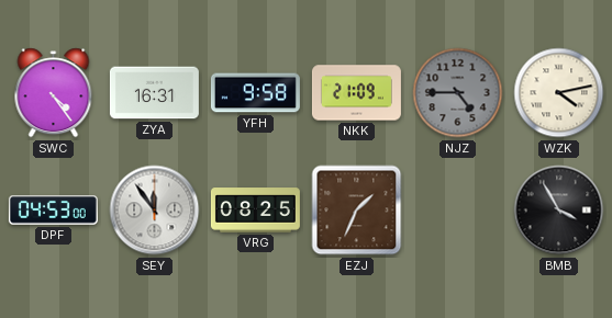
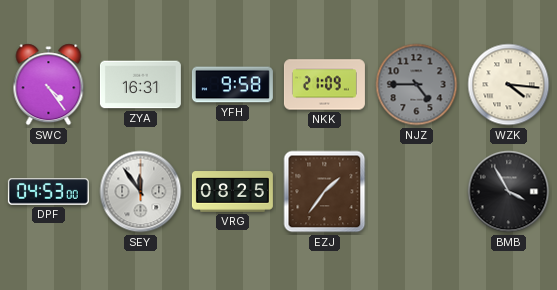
WZK: 4:13 -> 4:16
EZJ: 1:34 -> 1:36
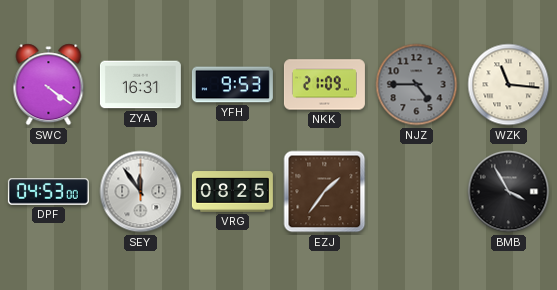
SWC: 4:24 -> 4:21
YFH: 9:58 -> 9:53
WZK: 4:16 -> 11:16
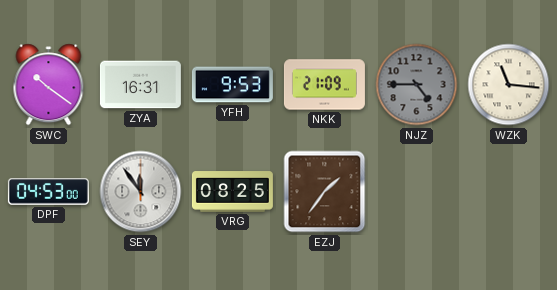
SWC: 4:21 -> 10:21
BMB: 3:55 -> none
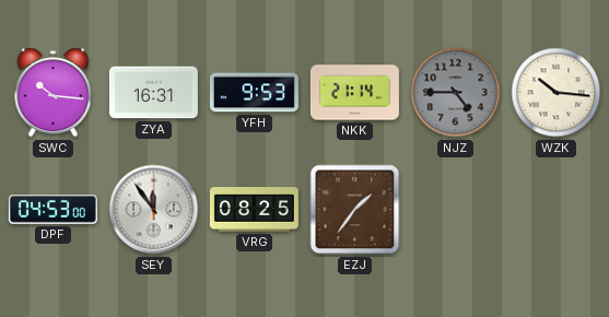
SWC: 10:21 -> 10:16
NKK: 21:09 -> 21:14
WZK: 11:16 -> 10:16
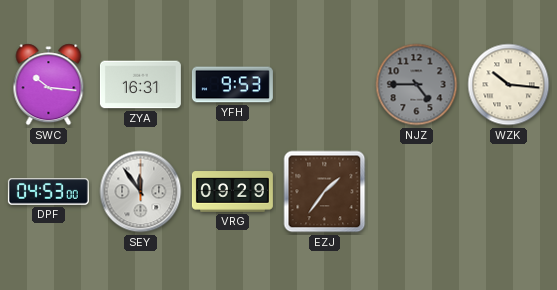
NKK: 21:14 -> none
VRG: 08:25 -> 09:29
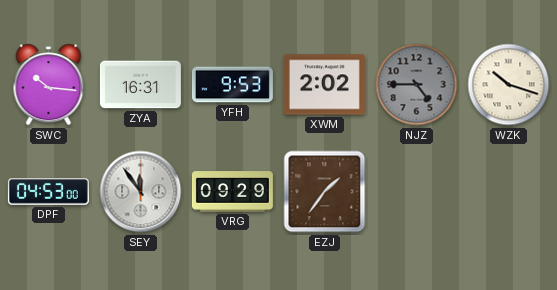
XWM: none -> 2:02
WZK: 10:16 -> 10:18
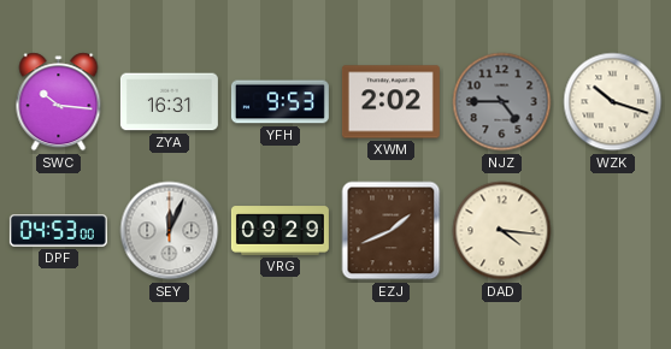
SEY: 11:54 -> 12:04
EZJ: 1:36 -> 1:41
DAD: none -> 4:16
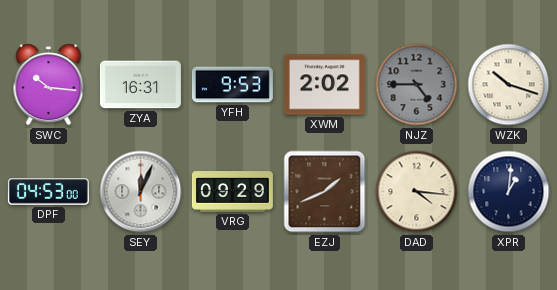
XPR: none -> 1:01
